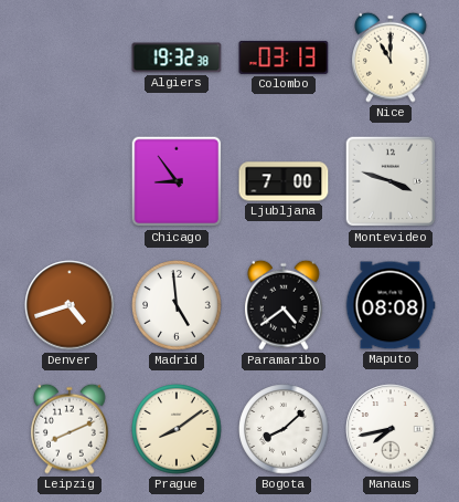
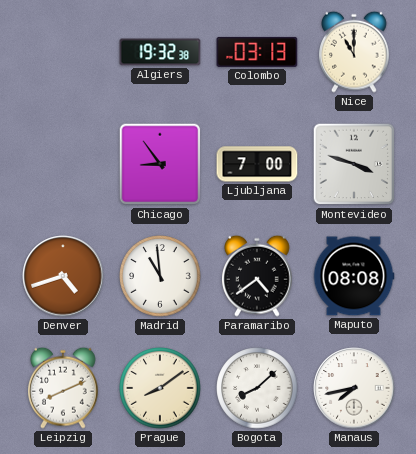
Madrid: 4:59 -> 10:59
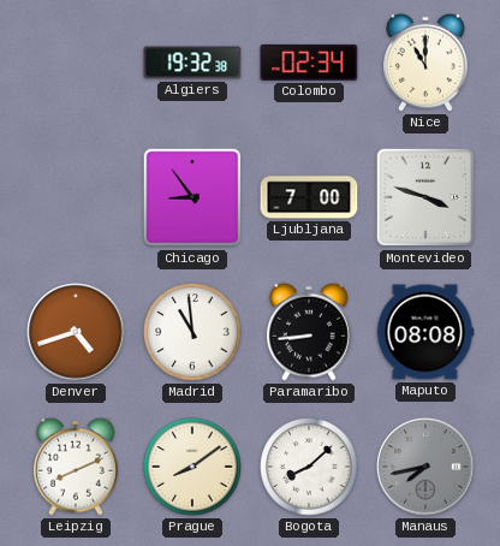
Colombo: 03:13 -> 02:34
Paramaribo: 4:39 -> 8:44
Manaus dial: white -> grey
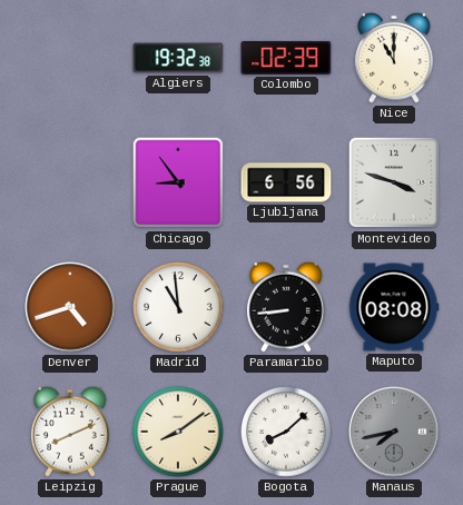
Colombo: 02:34 -> 02:39
Ljubljana: 7:00 -> 6:56
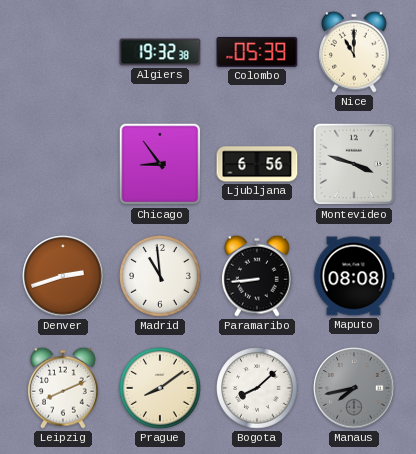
Colombo: 02:39 -> 05:39
Denver: 4:42 -> 2:42
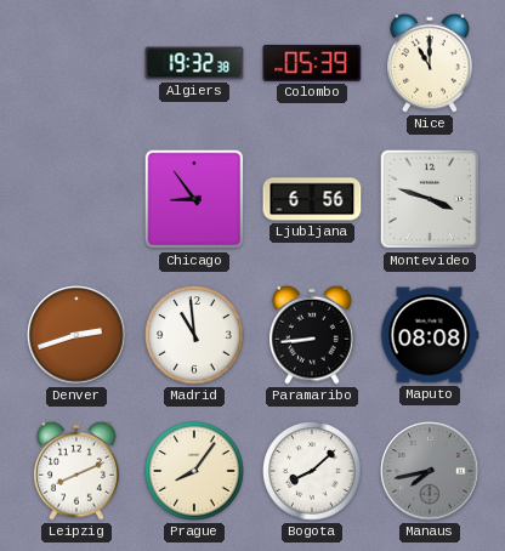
Prague: 8:09 -> 8:06
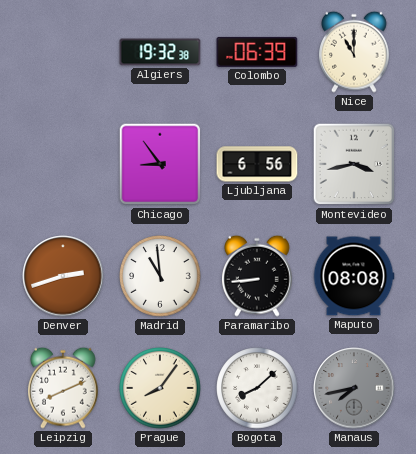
Colombo: 05:39 -> 06:39
Montevideo: 3:48 -> 3:43
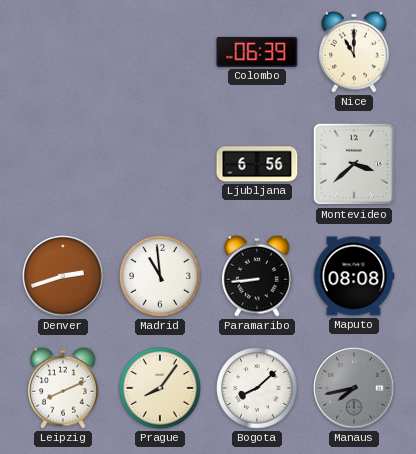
Algiers: 19:32 -> none
Chicago: 8:54 -> none
Montevideo: 3:43 -> 3:38
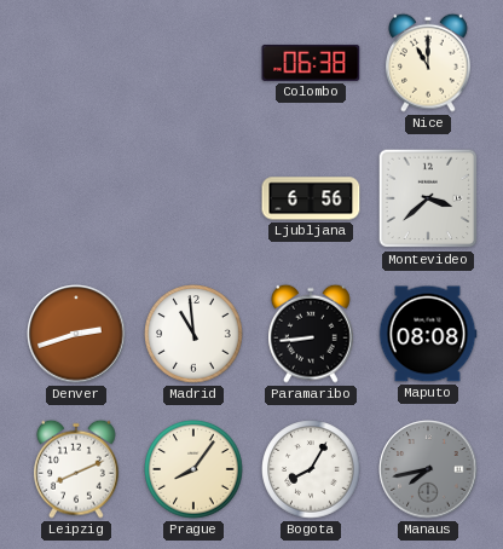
Colombo: 06:39 -> 06:38
Bogota: 8:08 -> 8:05
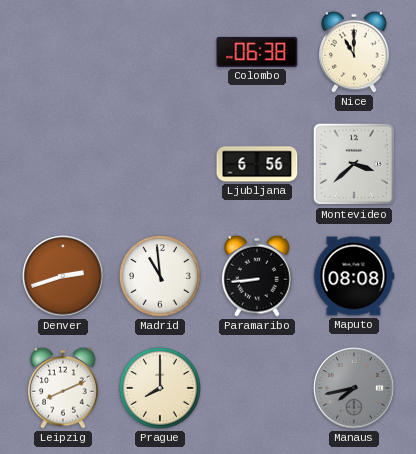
Prague: 8:06 -> 8:00
Bogota: 8:05 -> none
